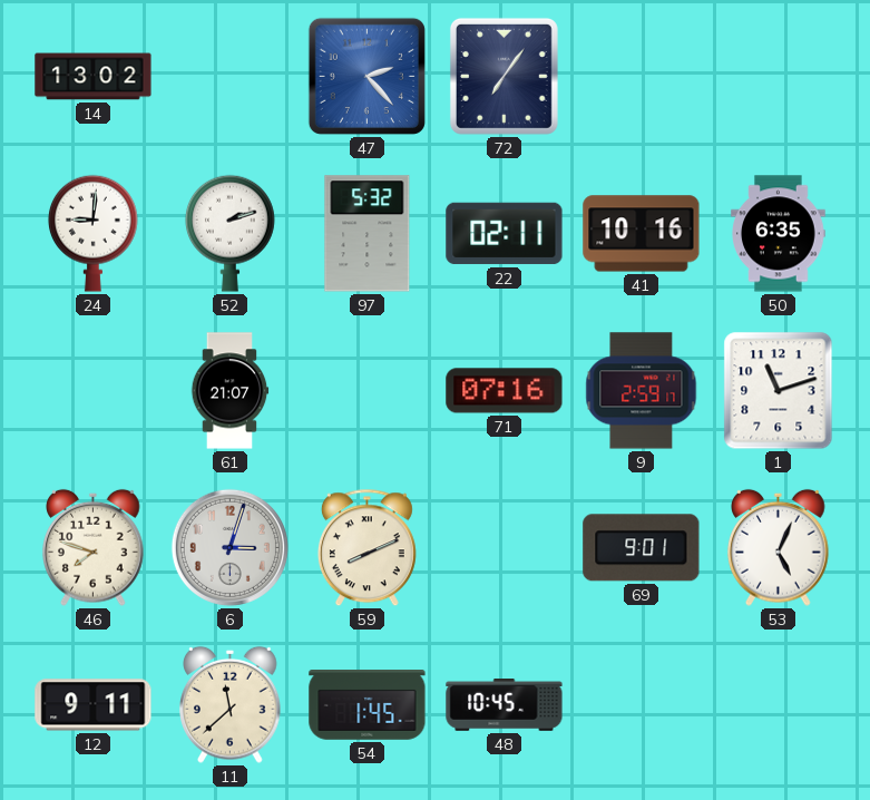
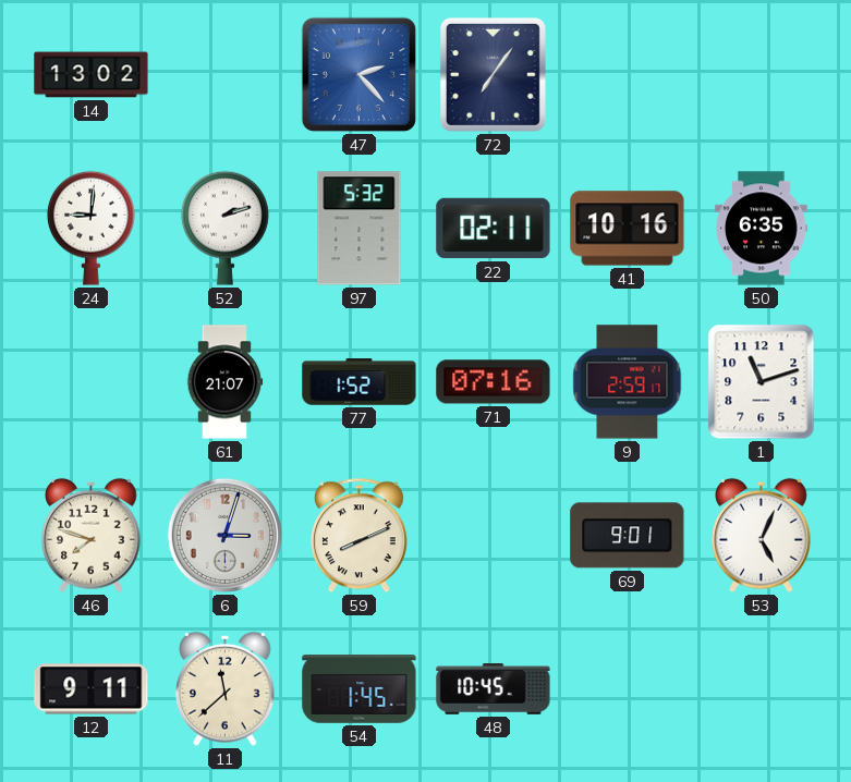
77: none -> 1:52
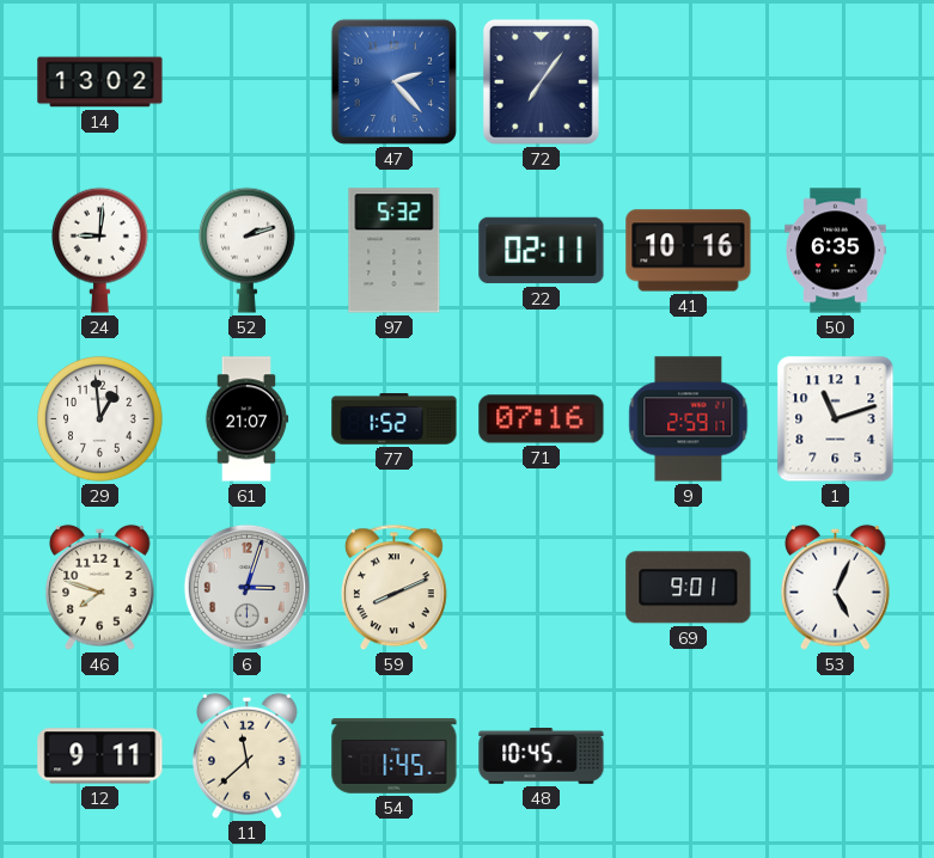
29: none -> 12:59
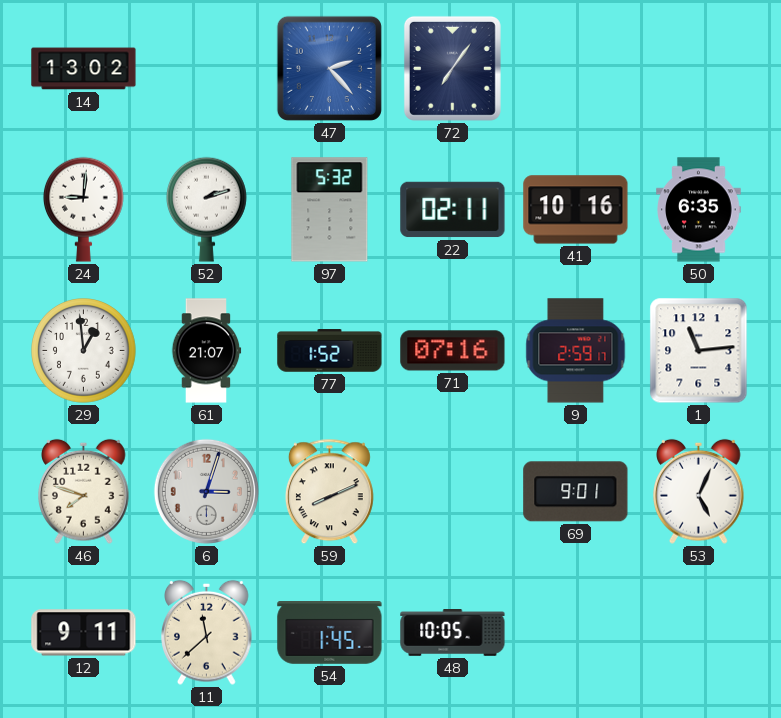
1: 11:12 -> 11:14
48: 10:45 -> 10:05
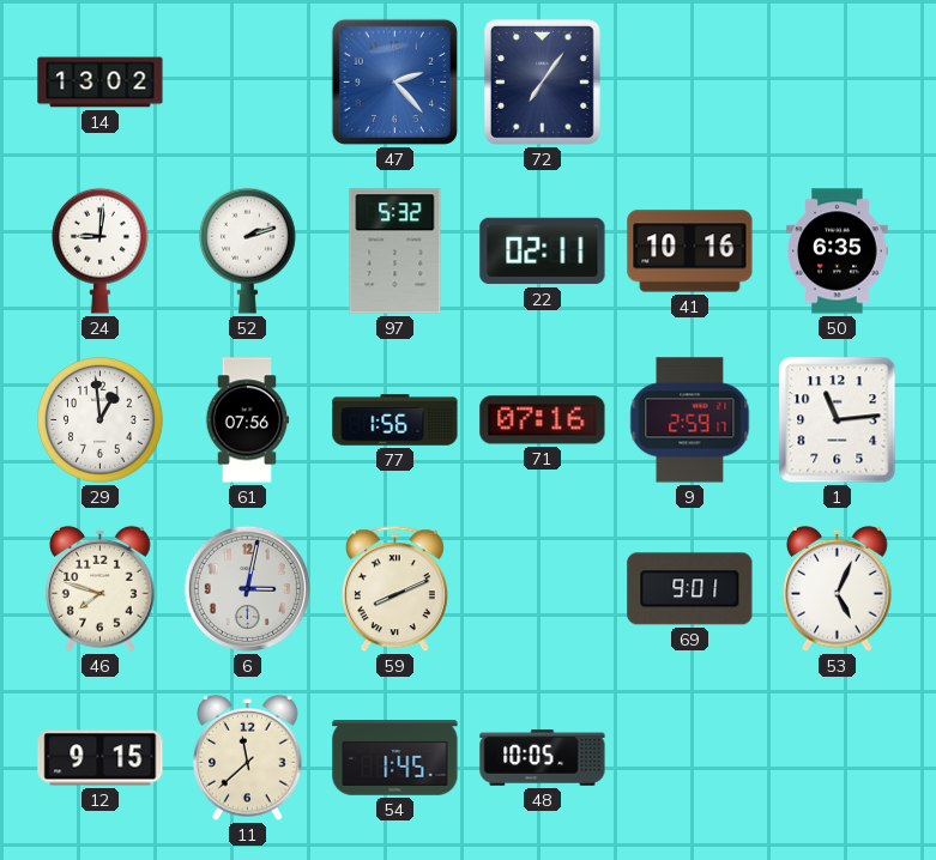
61: 21:07 -> 07:56
77: 1:52 -> 1:56
6: 3:03 -> 3:02
12: 9:11 -> 9:15
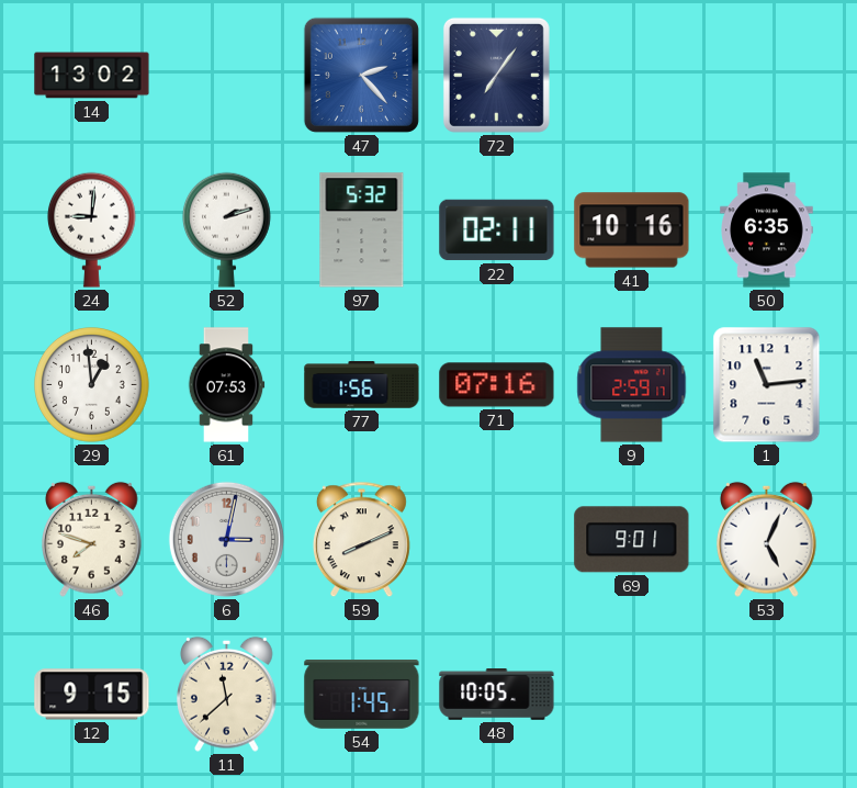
61: 07:56 -> 07:53
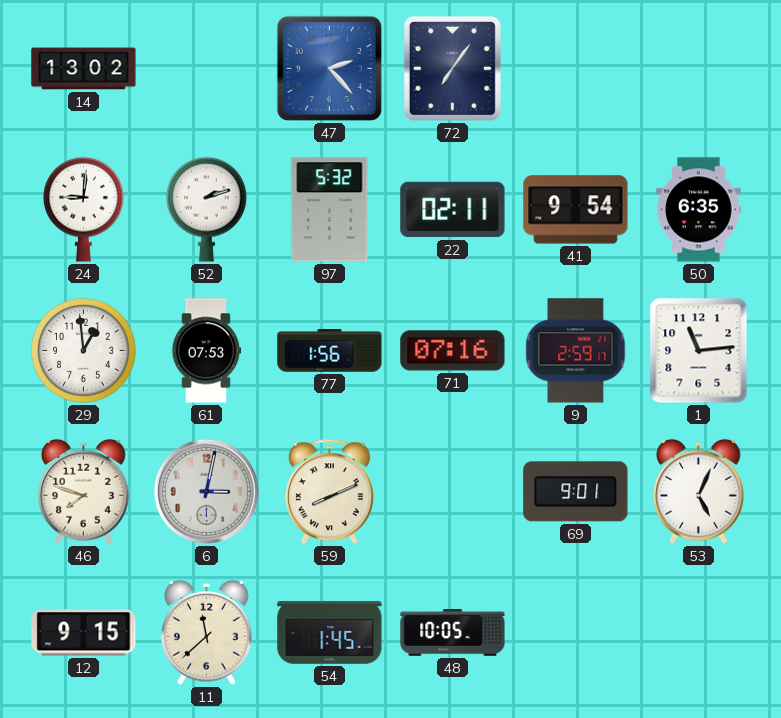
41: 10:16 -> 9:54
